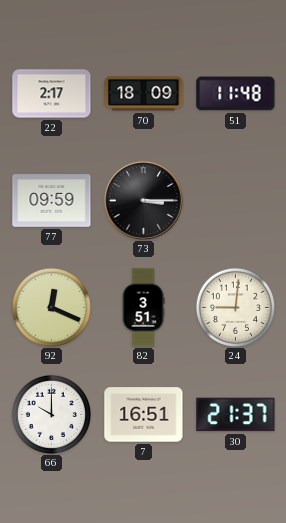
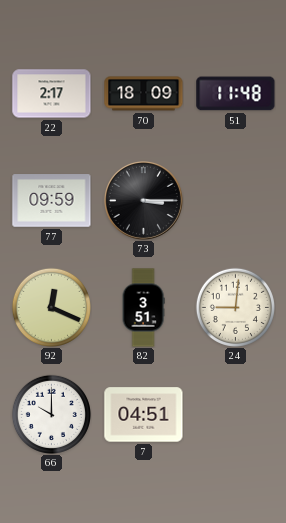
7: 16:51 -> 04:51
30: 21:37 -> none
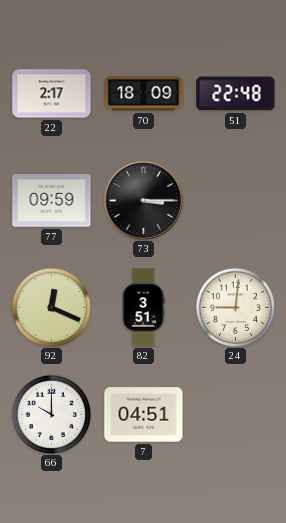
51: 11:48 -> 22:48
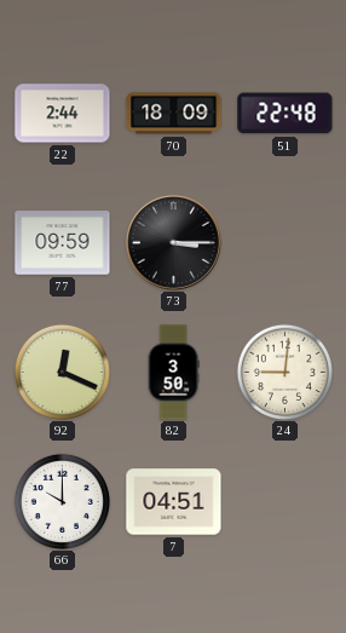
22: 2:17 -> 2:44
82: 3:51 -> 3:50
